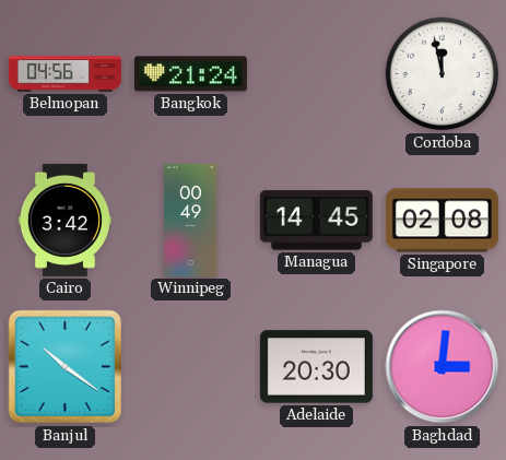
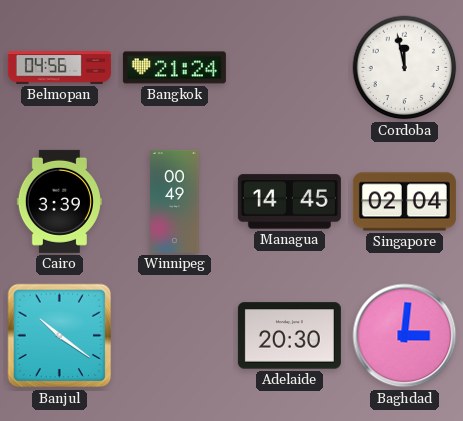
Cairo: 3:42 -> 3:39
Singapore: 02:08 -> 02:04
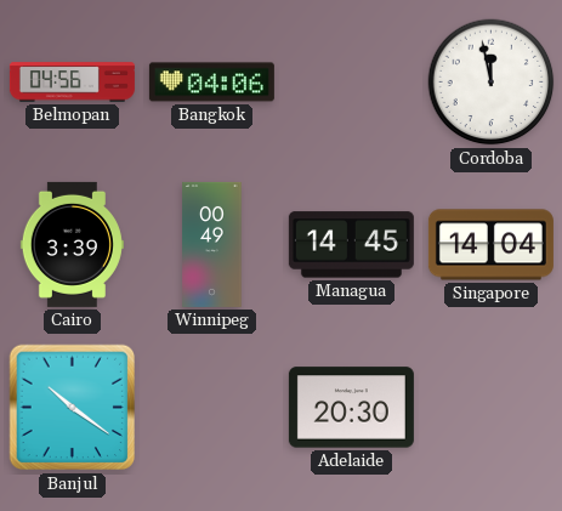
Bangkok: 21:24 -> 04:06
Singapore: 02:04 -> 14:04
Baghdad: 3:01 -> none
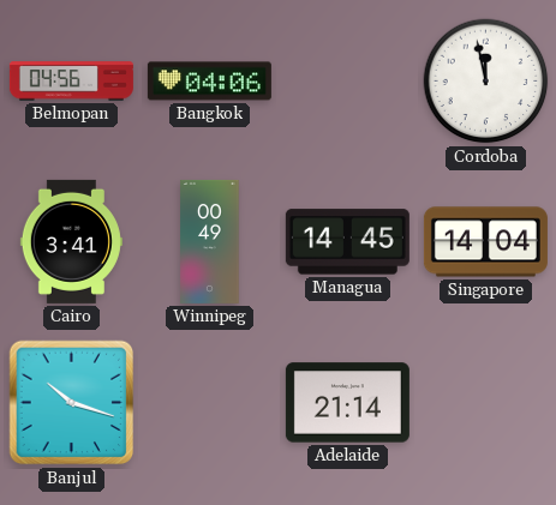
Cairo: 3:39 -> 3:41
Banjul: 10:21 -> 10:18
Adelaide: 20:30 -> 21:14
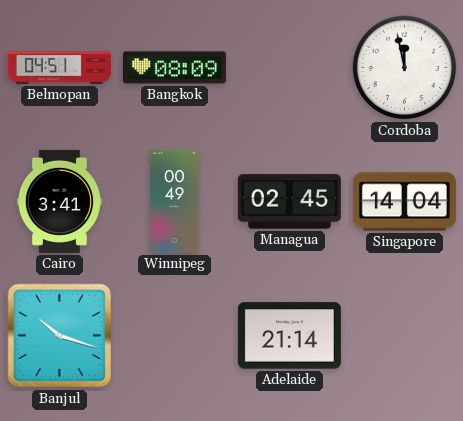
Belmopan: 04:56 -> 04:51
Bangkok: 04:06 -> 08:09
Managua: 14:45 -> 02:45
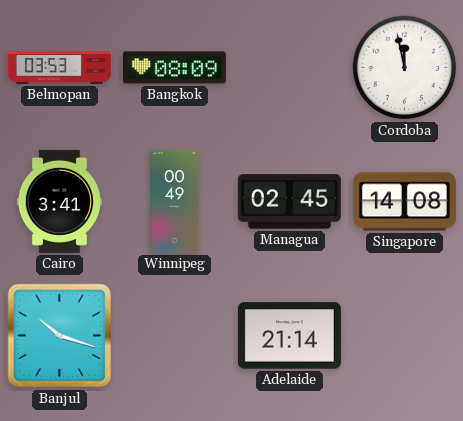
Belmopan: 04:51 -> 03:53
Singapore: 14:04 -> 14:08
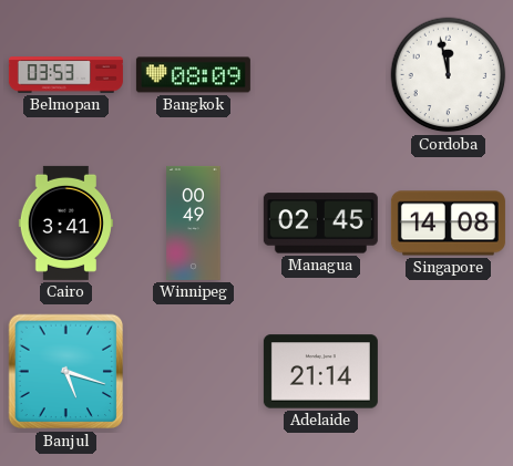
Banjul: 10:18 -> 5:18
